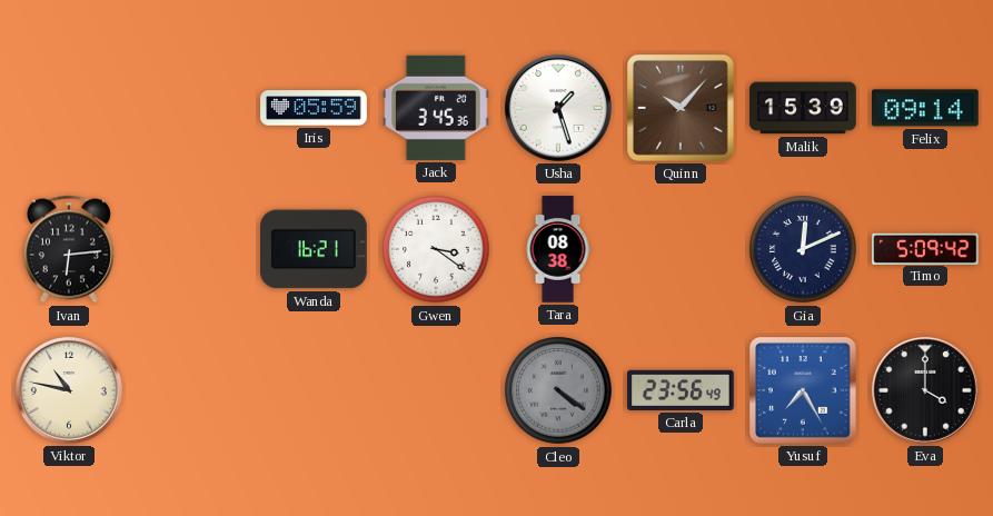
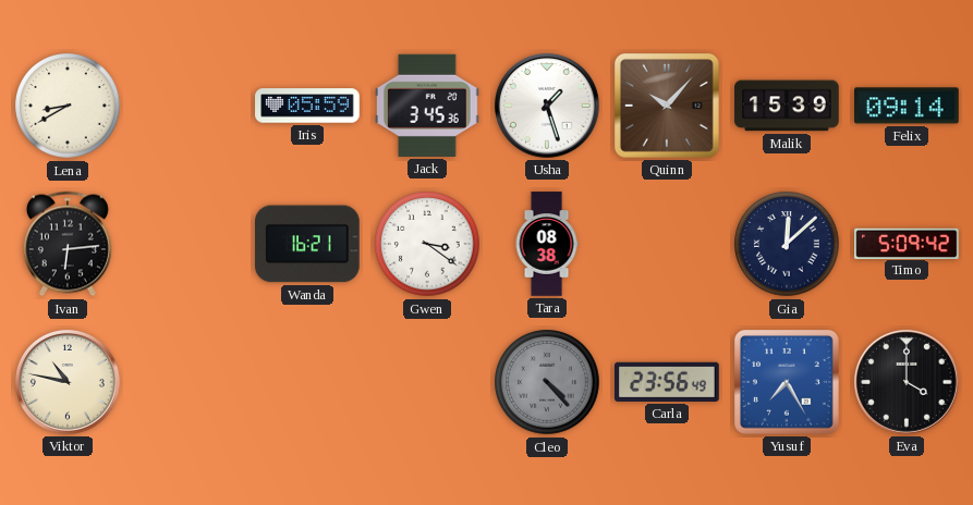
Lena: none -> 8:40
Gia: 12:11 -> 12:08
Cleo: 4:21 -> 4:23
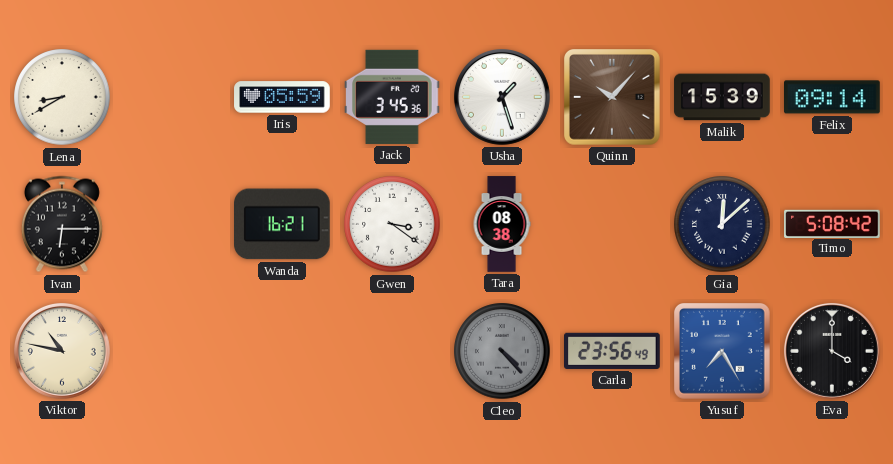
Ivan: 6:14 -> 6:15
Timo: 5:09 -> 5:08
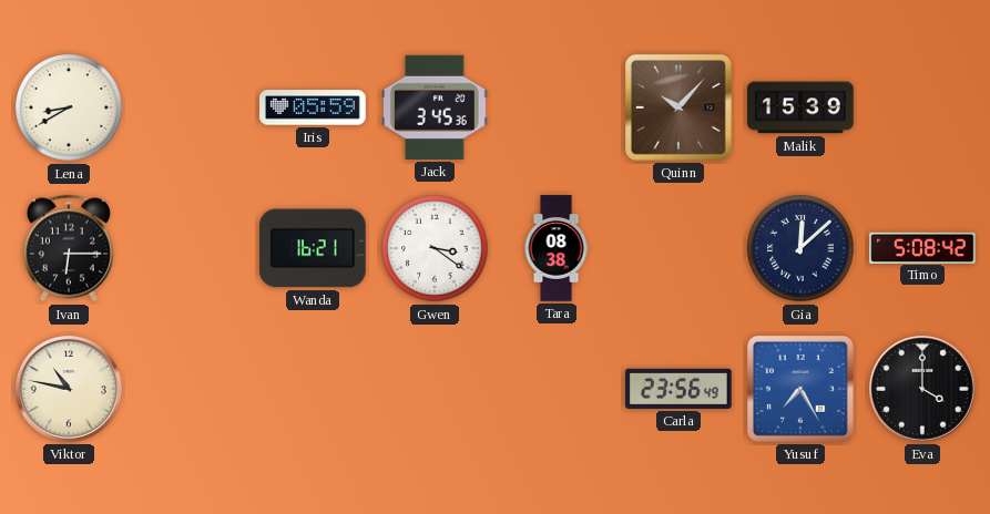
Usha: 1:27 -> none
Felix: 09:14 -> none
Cleo: 4:23 -> none
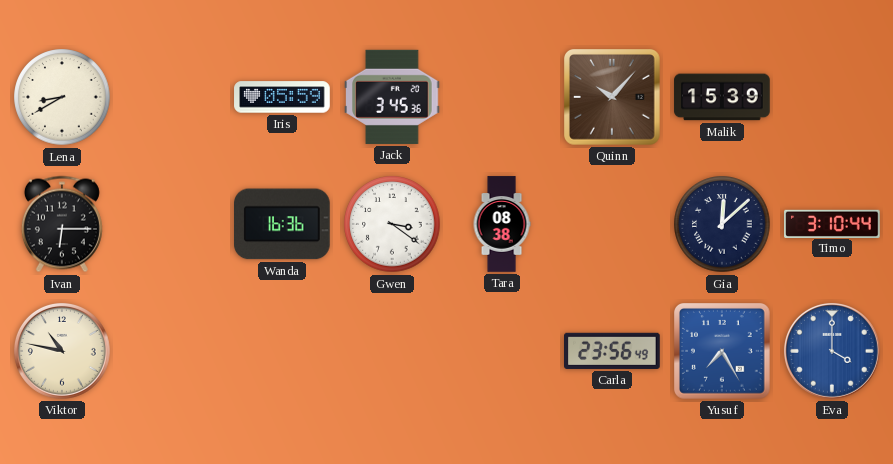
Wanda: 16:21 -> 16:36
Timo: 5:08 -> 3:10
Eva dial: black -> blue
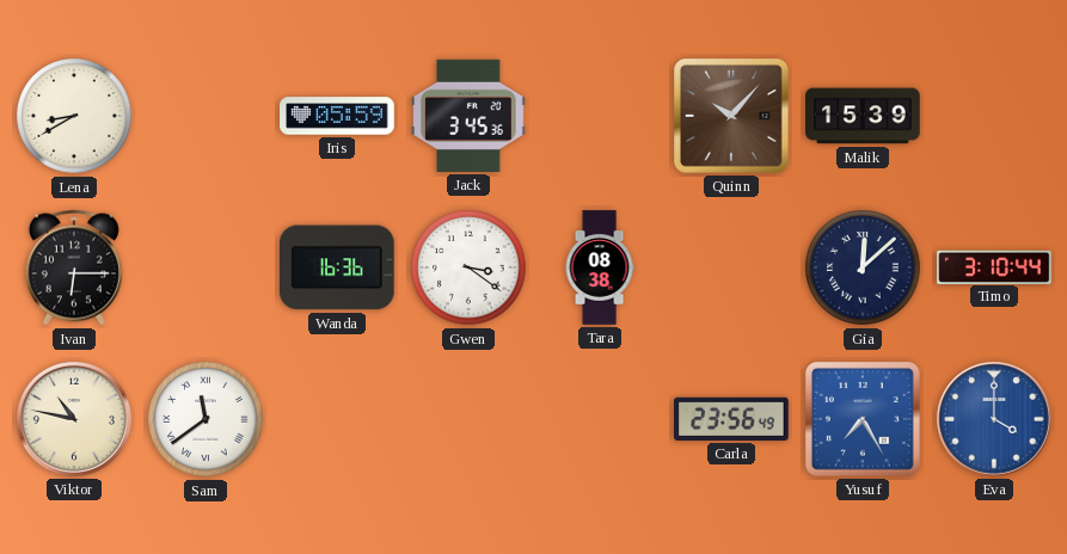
Sam: none -> 11:39
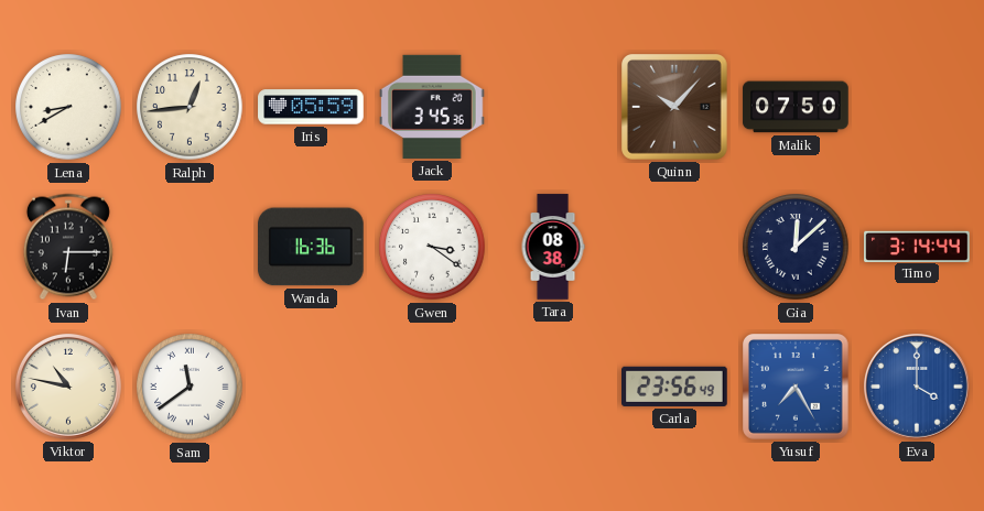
Ralph: none -> 12:44
Malik: 15:39 -> 07:50
Timo: 3:10 -> 3:14
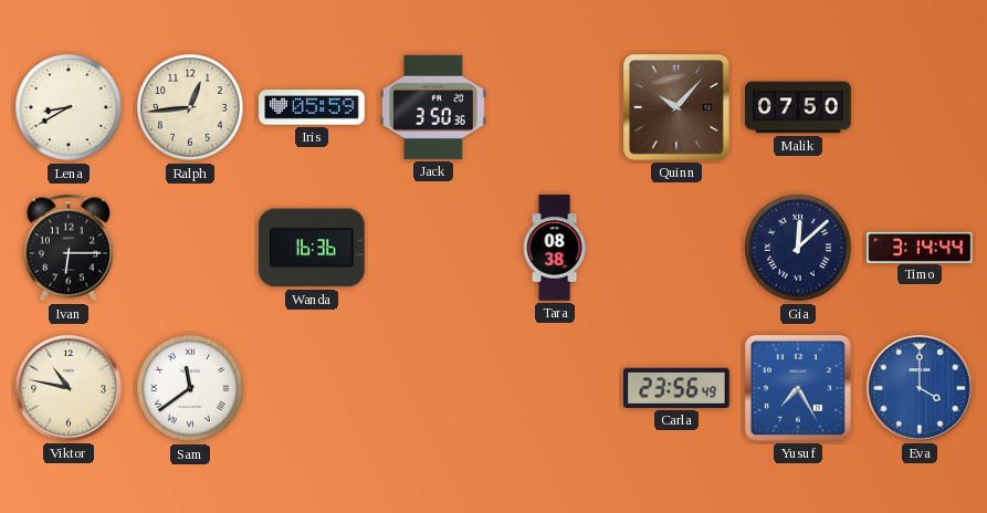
Jack: 3:45 -> 3:50
Gwen: 3:21 -> none
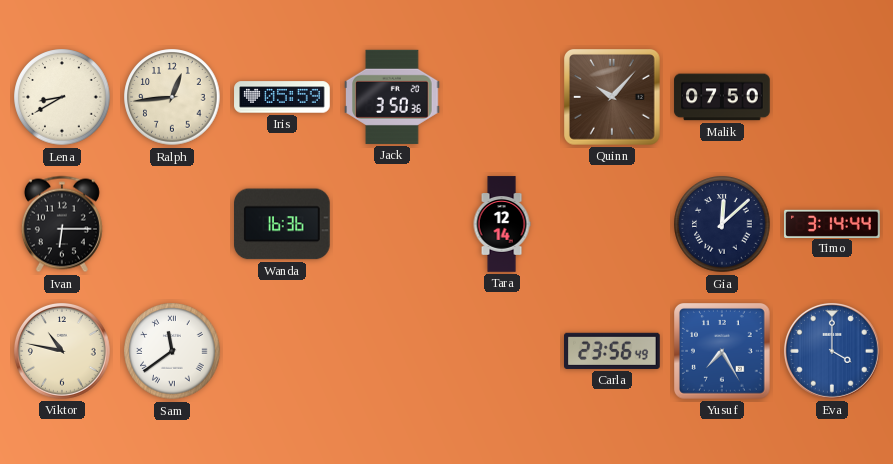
Tara: 08:38 -> 12:14
